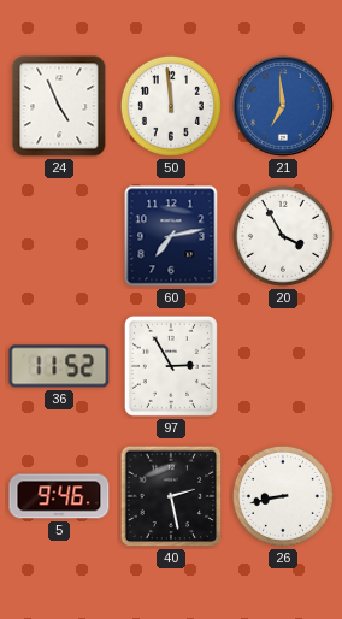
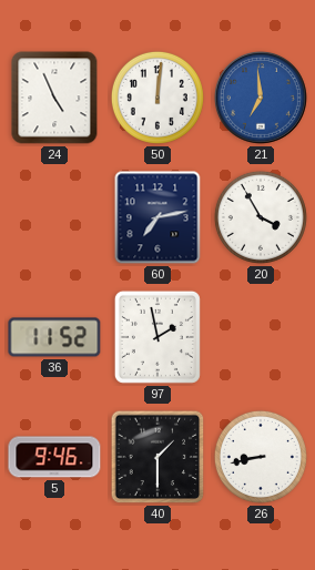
50: 11:59 -> 12:01
97: 2:55 -> 1:58
40: 2:28 -> 1:30
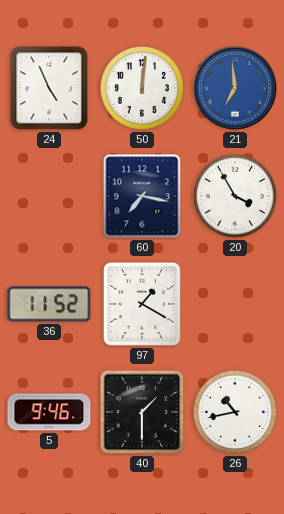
60: 7:13 -> 7:17
97: 1:58 -> 1:20
26: 8:43 -> 10:43
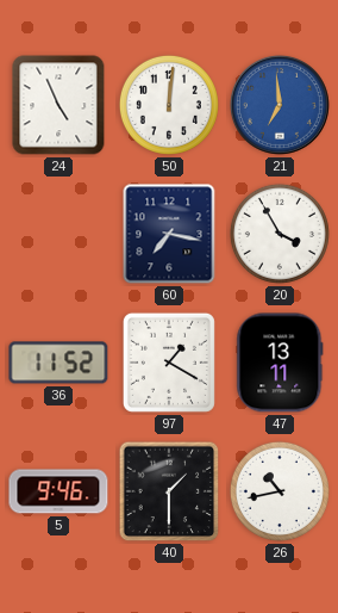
47: none -> 13:11
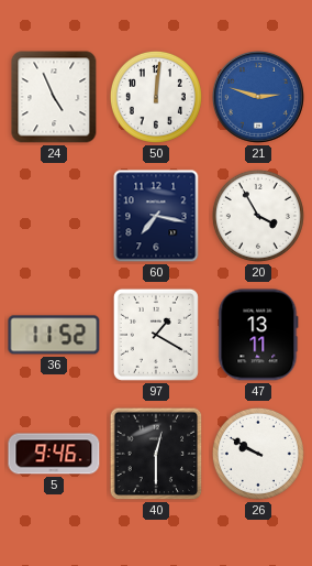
21: 6:59 -> 2:48
40: 1:30 -> 12:30
26: 10:43 -> 9:50
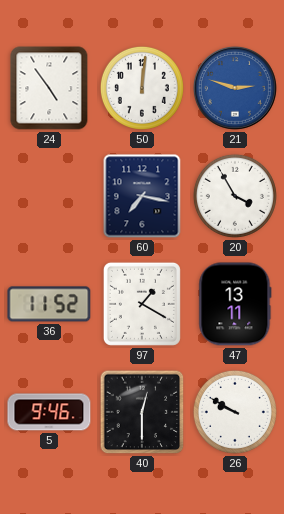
24: 4:56 -> 4:54
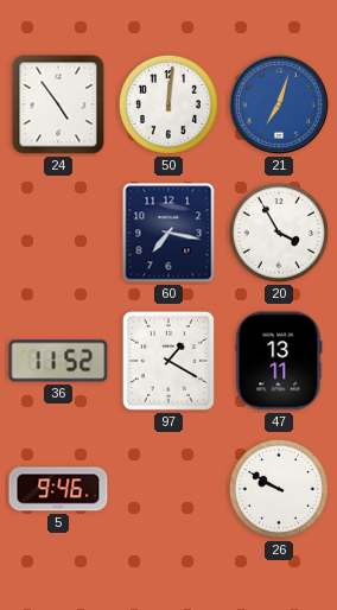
21: 2:48 -> 7:03
40: 12:30 -> none
